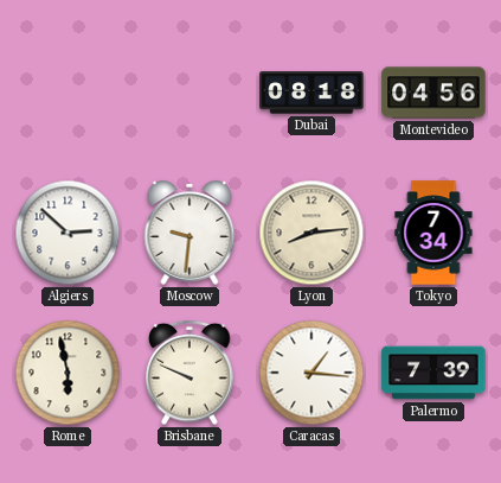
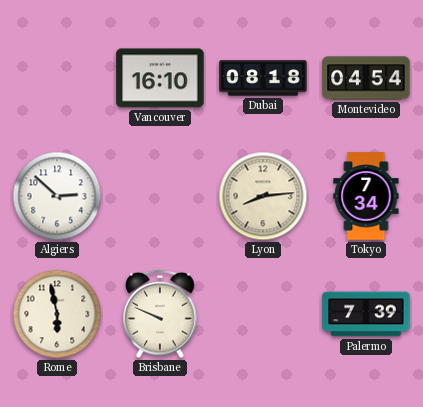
Vancouver: none -> 16:10
Montevideo: 04:56 -> 04:54
Moscow: 9:31 -> none
Caracas: 1:16 -> none
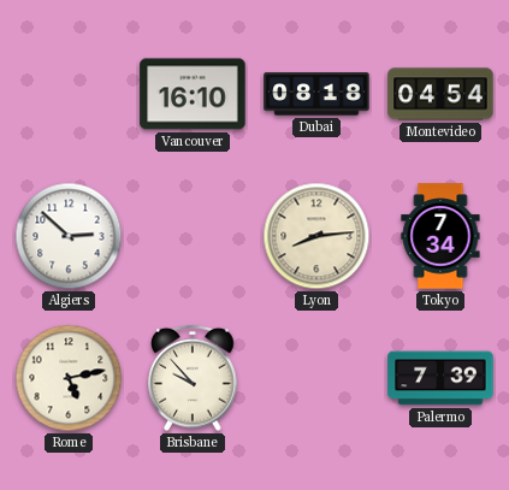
Rome: 5:58 -> 5:13
Brisbane: 9:49 -> 9:53
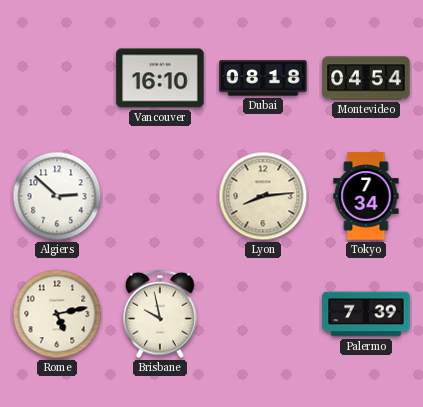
Brisbane: 9:53 -> 9:58
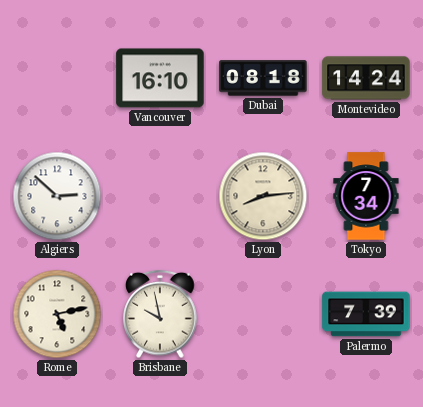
Montevideo: 04:54 -> 14:24
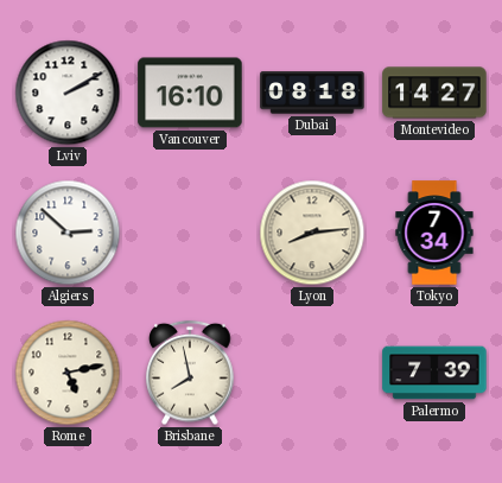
Lviv: none -> 2:10
Montevideo: 14:24 -> 14:27
Brisbane: 9:58 -> 7:58
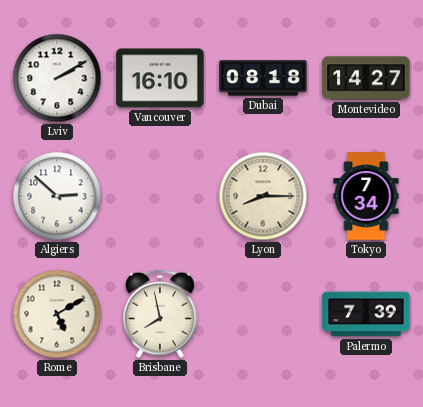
Lyon: 8:14 -> 8:15
Rome: 5:13 -> 5:10
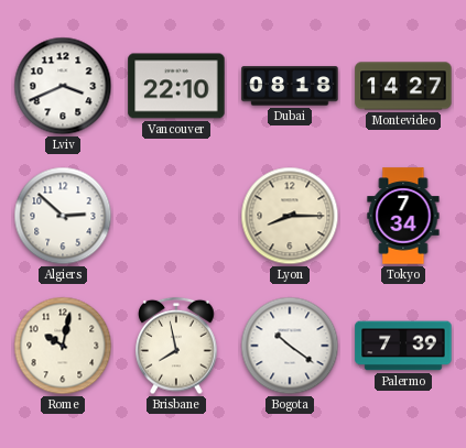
Lviv: 2:10 -> 3:41
Vancouver: 16:10 -> 22:10
Rome: 5:10 -> 10:02
Bogota: none -> 10:21
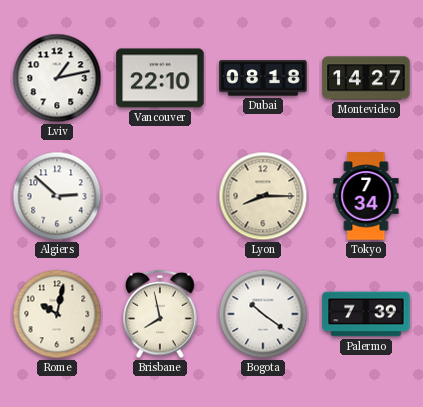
Lviv: 3:41 -> 1:13
